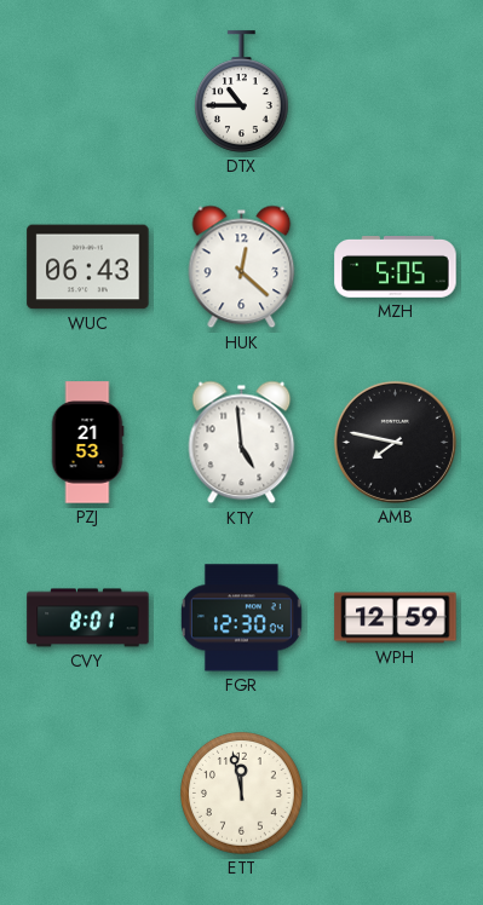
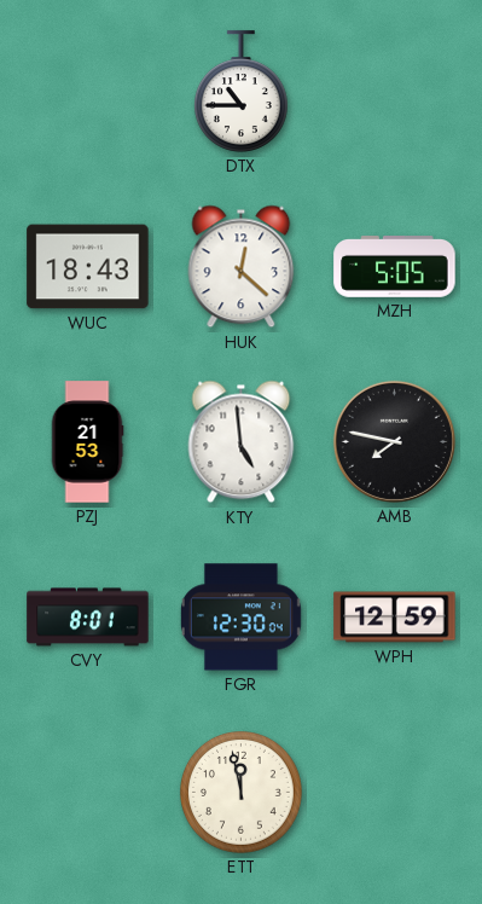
WUC: 06:43 -> 18:43
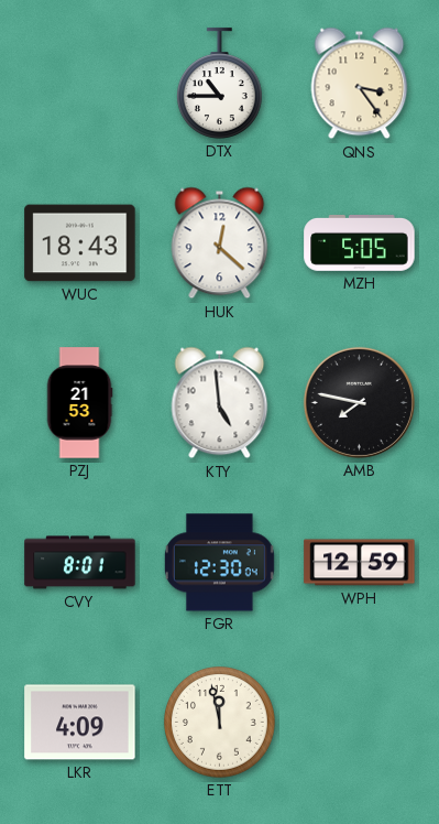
QNS: none -> 3:24
LKR: none -> 4:09
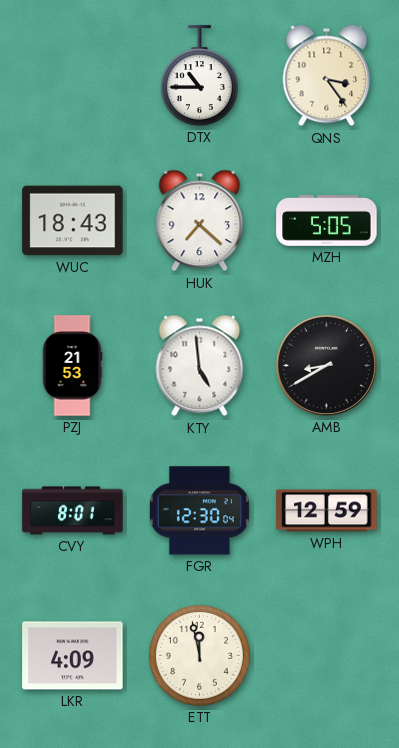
HUK: 12:22 -> 7:22
AMB: 7:47 -> 8:40
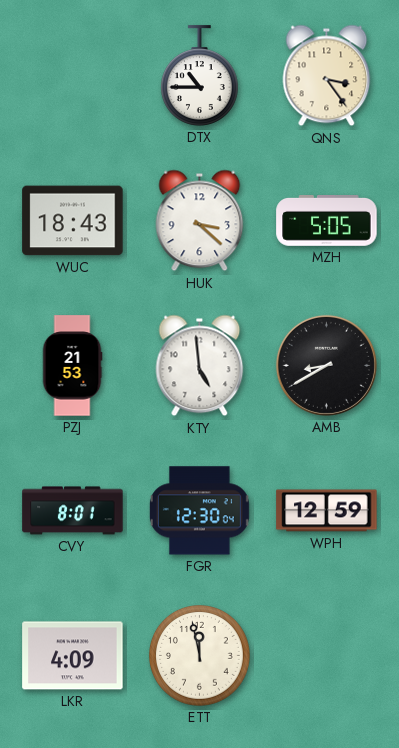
HUK: 7:22 -> 3:22
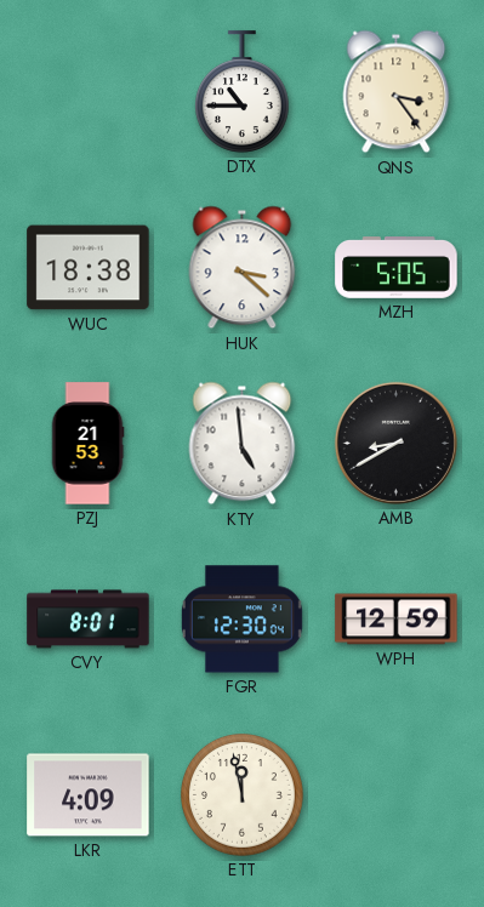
WUC: 18:43 -> 18:38
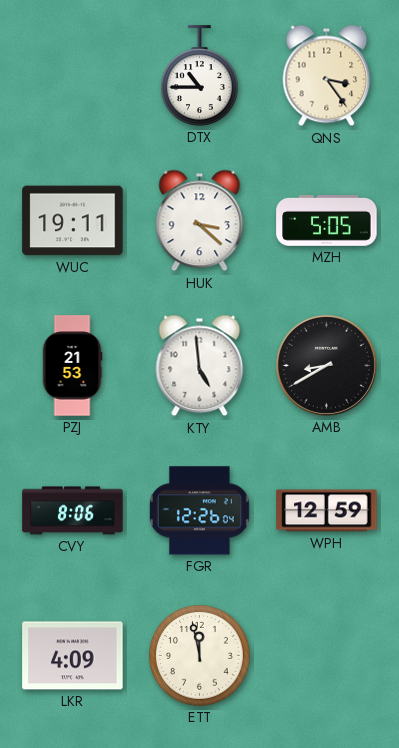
WUC: 18:38 -> 19:11
CVY: 8:01 -> 8:06
FGR: 12:30 -> 12:26
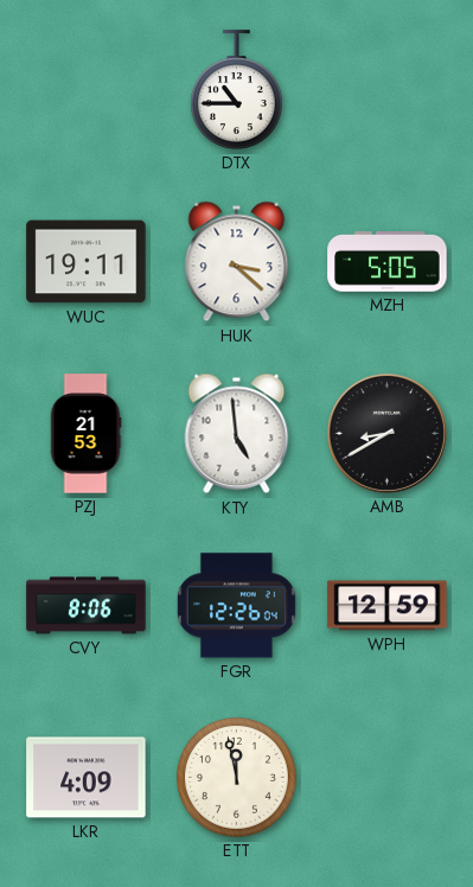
QNS: 3:24 -> none
